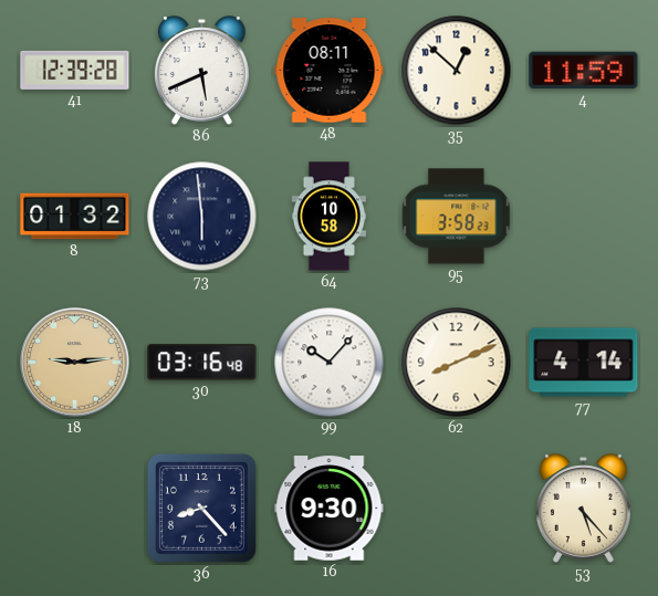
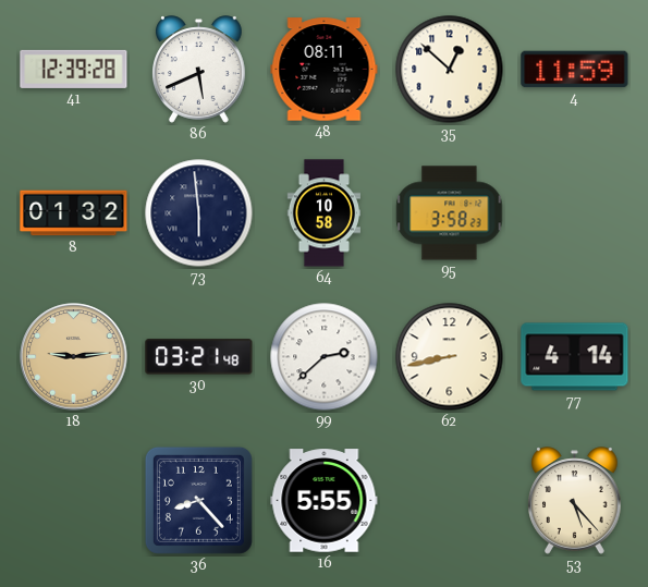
30: 03:16 -> 03:21
99: 10:07 -> 2:38
62: 8:11 -> 8:43
16: 9:30 -> 5:55
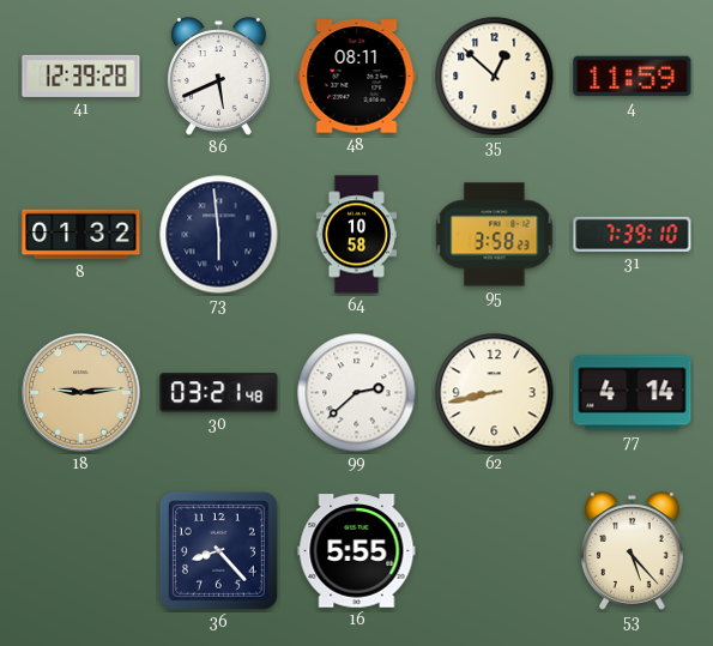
31: none -> 7:39
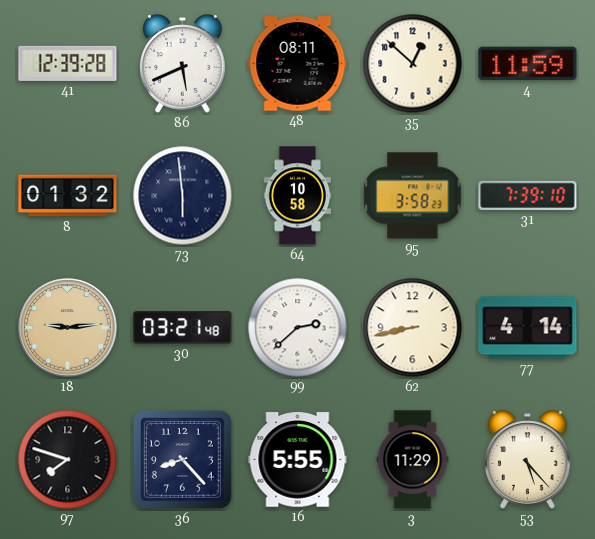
97: none -> 7:48
3: none -> 11:29
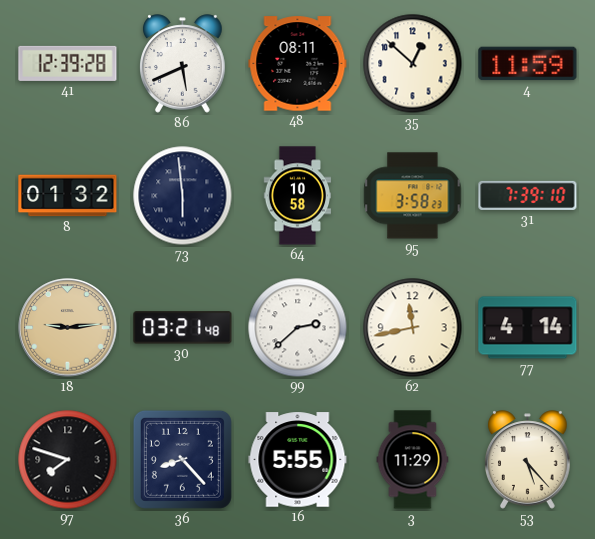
62: 8:43 -> 11:43
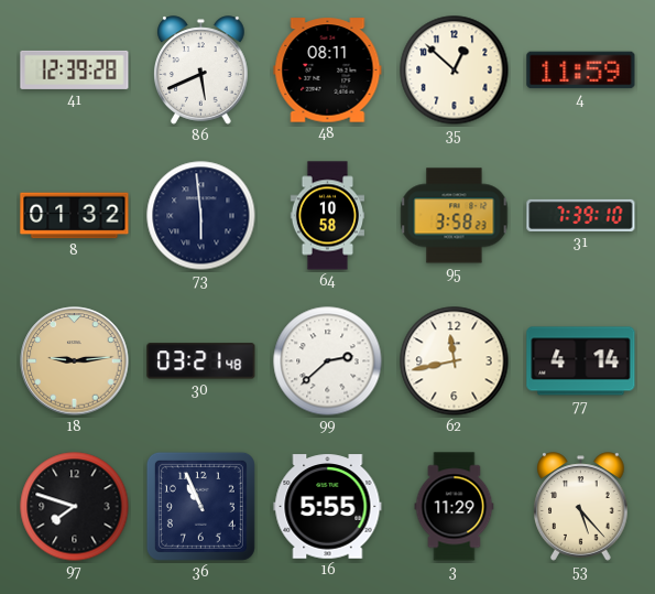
36: 8:23 -> 10:56
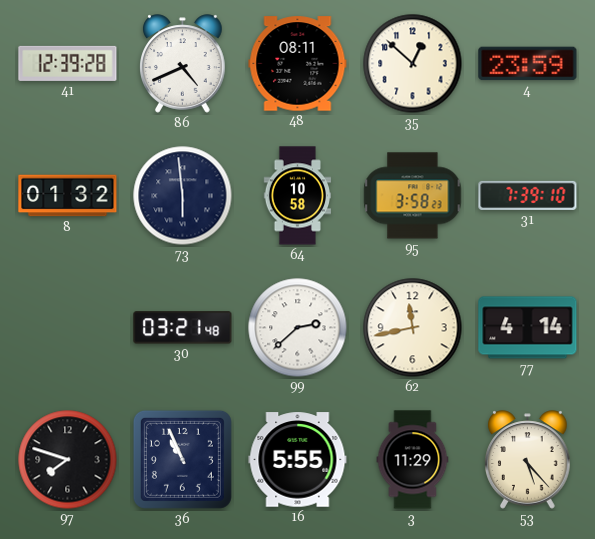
86: 5:41 -> 4:41
4: 11:59 -> 23:59
18: 9:14 -> none
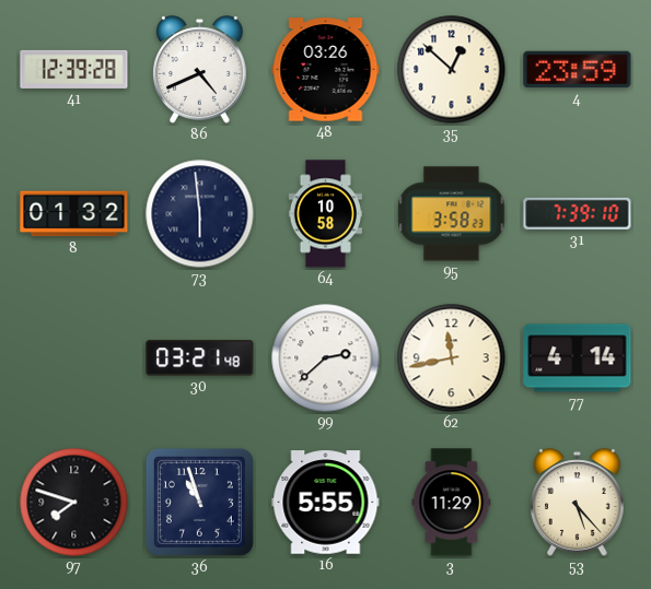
48: 08:11 -> 03:26
36: 10:56 -> 10:57
